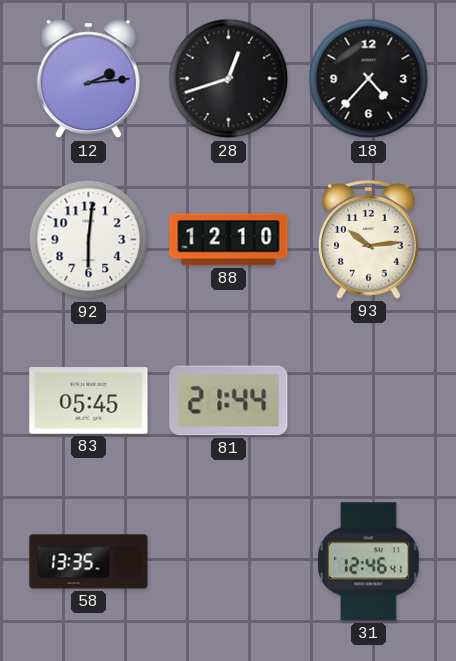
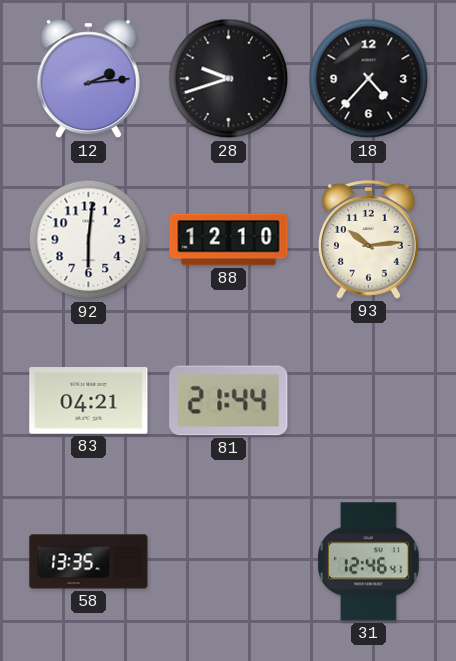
28: 12:42 -> 9:42
83: 05:45 -> 04:21
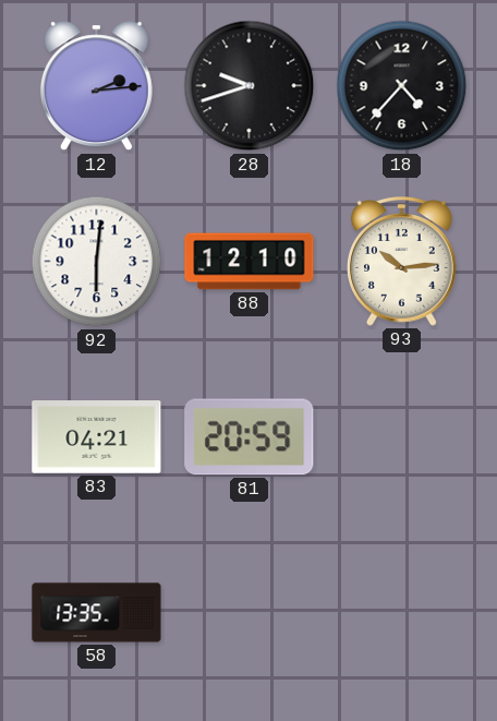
81: 21:44 -> 20:59
31: 12:46 -> none
